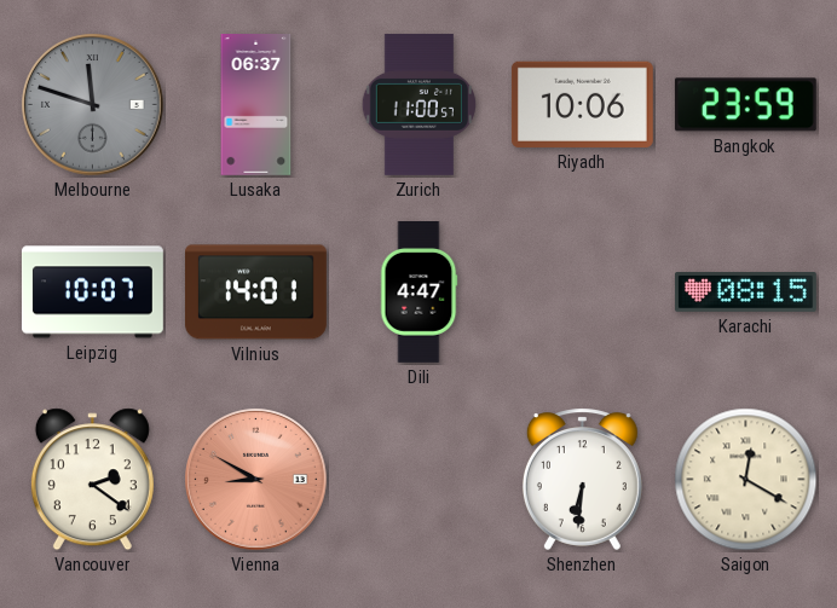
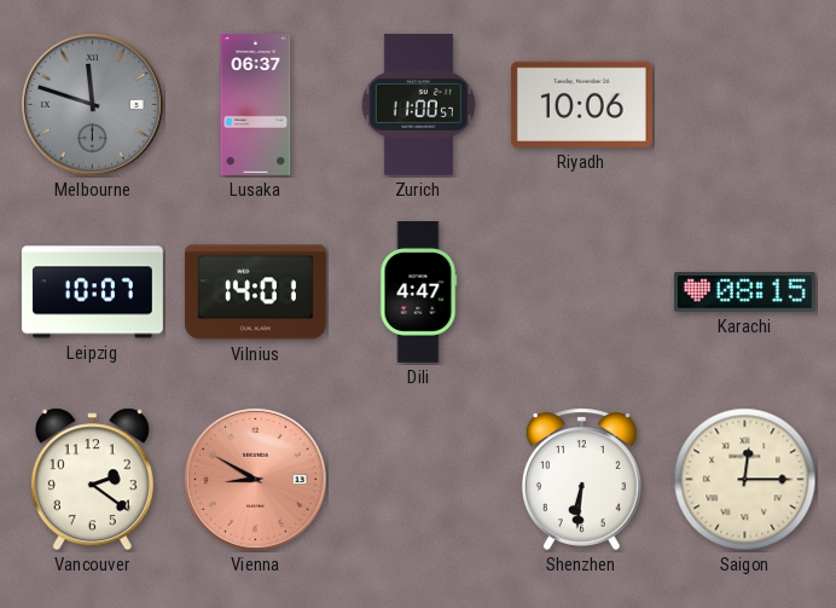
Bangkok: 23:59 -> none
Saigon: 12:20 -> 12:15
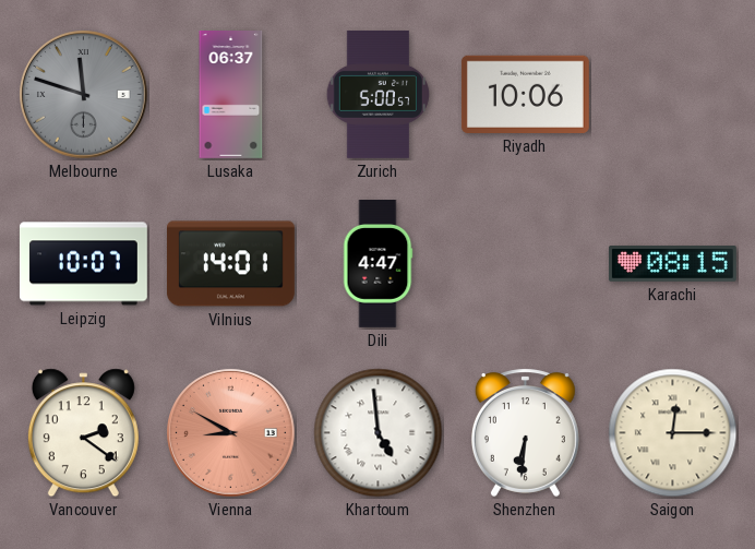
Zurich: 11:00 -> 5:00
Khartoum: none -> 4:59
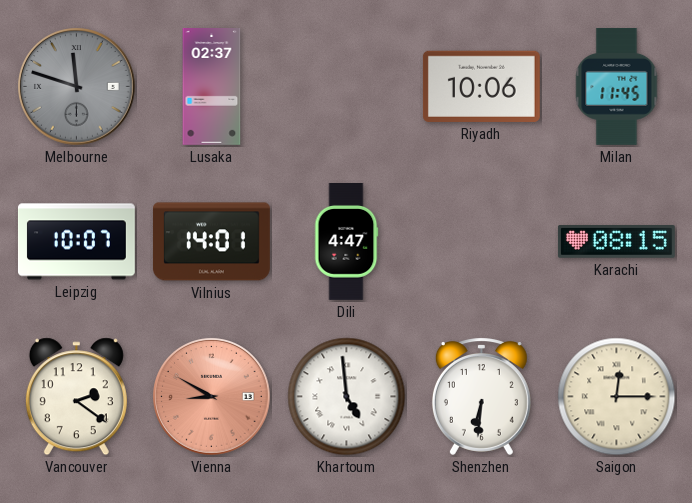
Lusaka: 06:37 -> 02:37
Zurich: 5:00 -> none
Milan: none -> 11:45
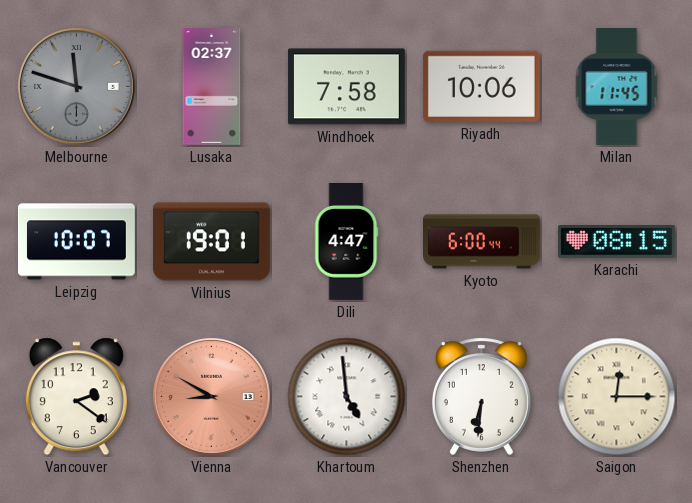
Windhoek: none -> 7:58
Vilnius: 14:01 -> 19:01
Kyoto: none -> 6:00
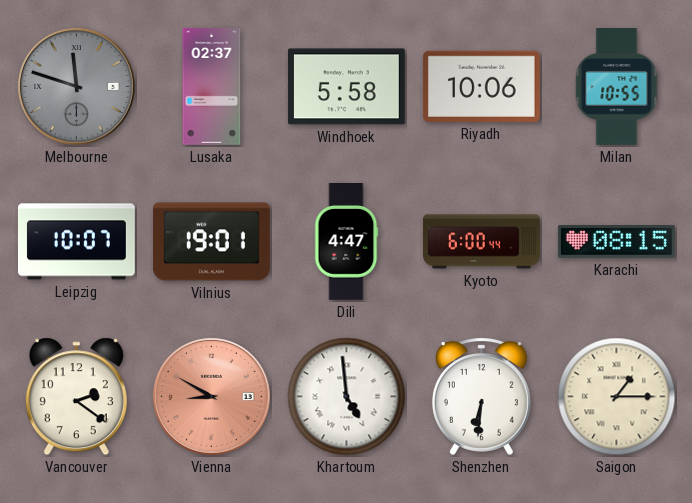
Windhoek: 7:58 -> 5:58
Milan: 11:45 -> 10:55
Saigon: 12:15 -> 1:15
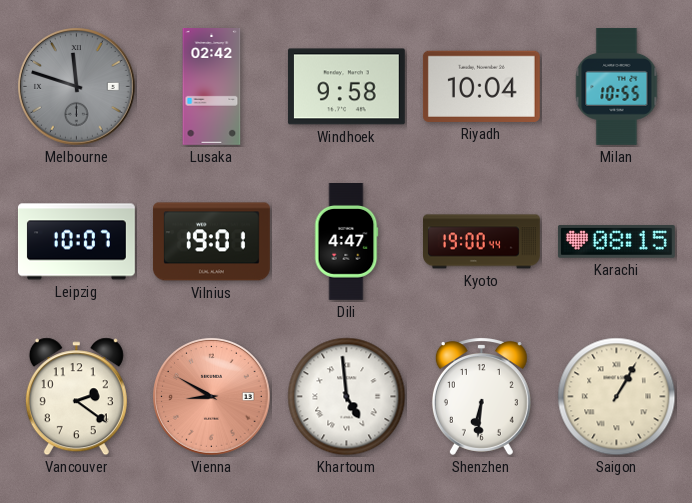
Lusaka: 02:37 -> 02:42
Windhoek: 5:58 -> 9:58
Riyadh: 10:06 -> 10:04
Kyoto: 6:00 -> 19:00
Saigon: 1:15 -> 1:05
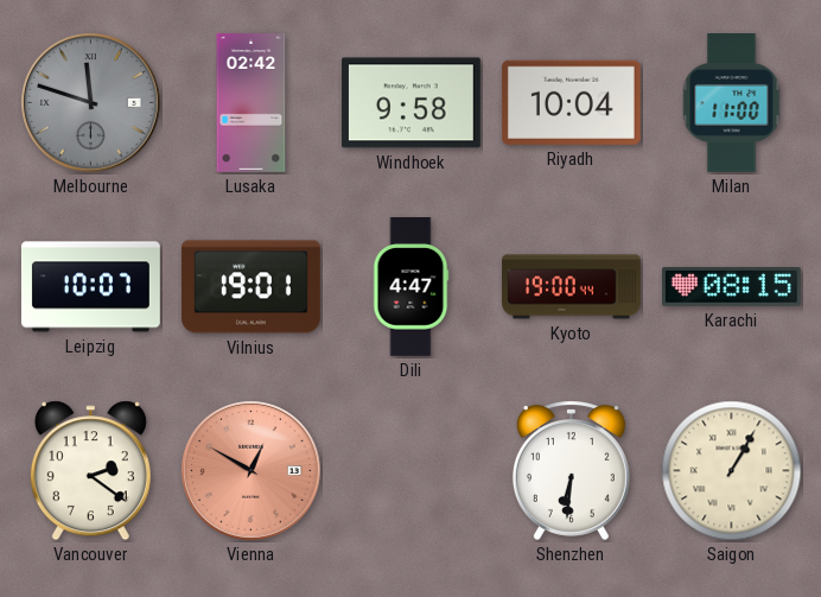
Milan: 10:55 -> 11:00
Vienna: 8:50 -> 12:50
Khartoum: 4:59 -> none
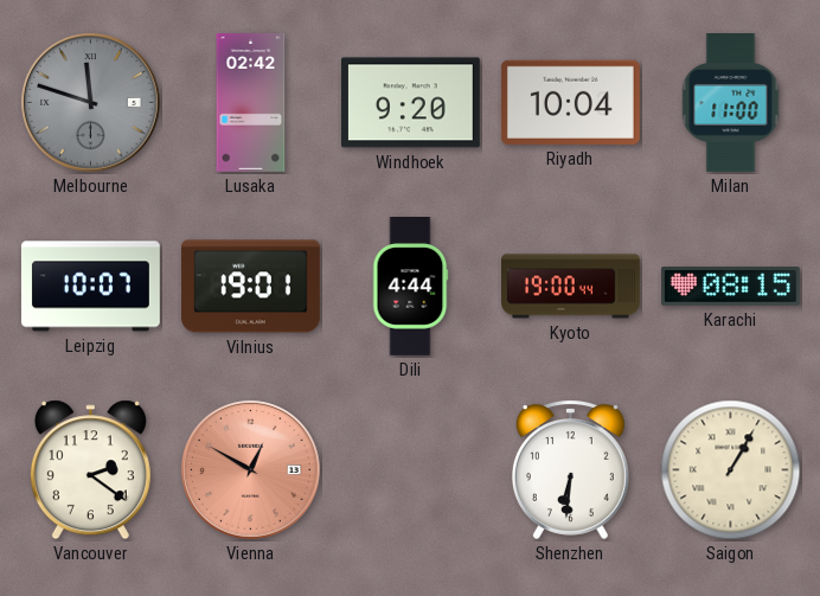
Windhoek: 9:58 -> 9:20
Dili: 4:47 -> 4:44
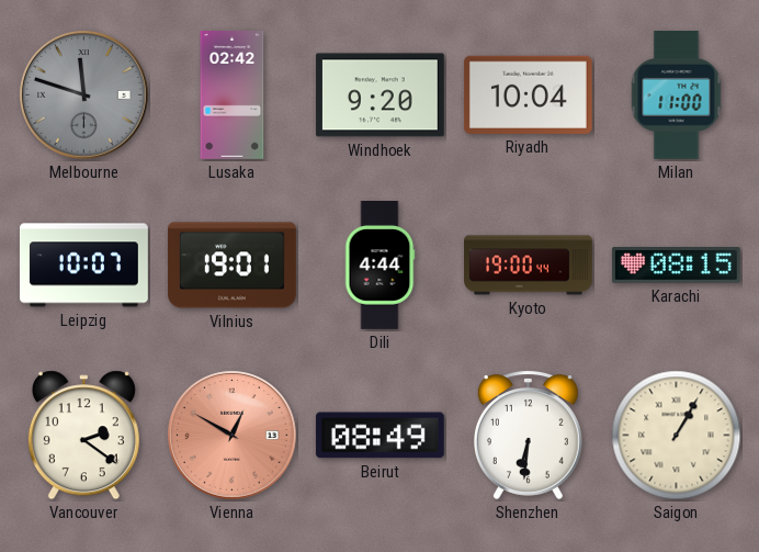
Beirut: none -> 08:49
